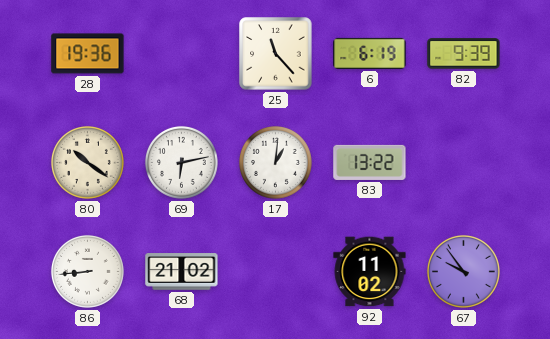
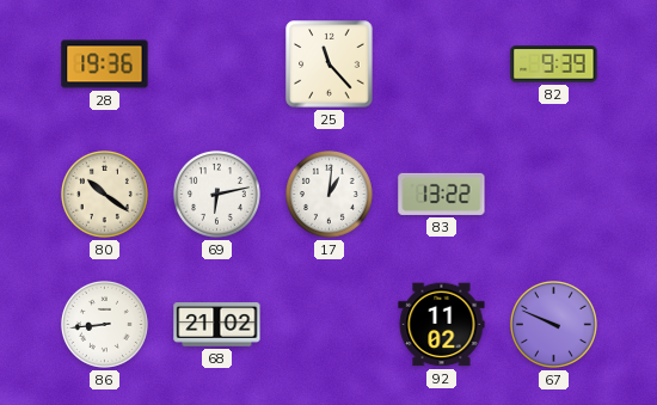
6: 6:19 -> none
67: 9:54 -> 9:49
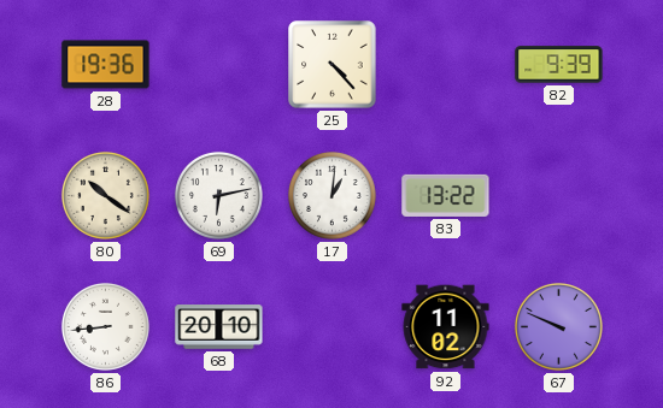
25: 11:23 -> 4:23
68: 21:02 -> 20:10
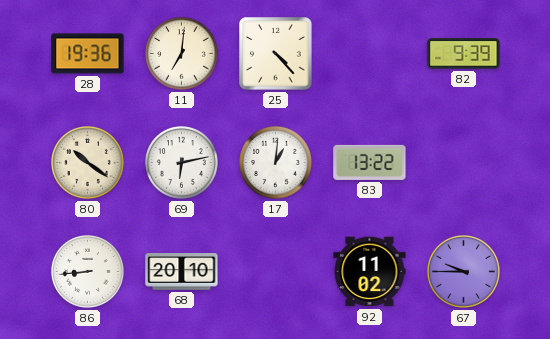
11: none -> 7:01
67: 9:49 -> 9:45
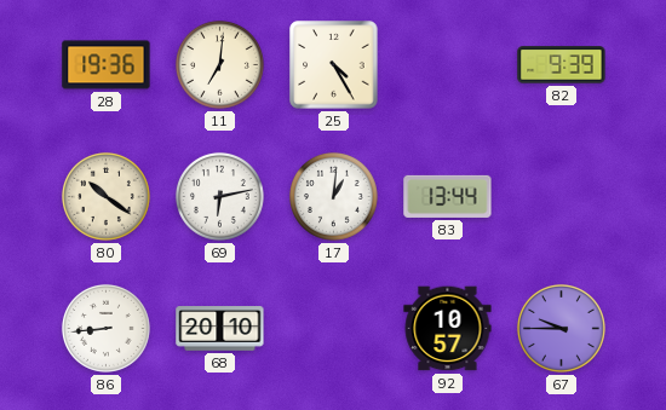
25: 4:23 -> 4:25
83: 13:22 -> 13:44
92: 11:02 -> 10:57
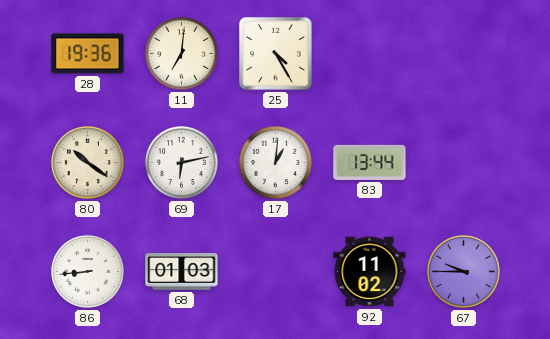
82: 9:39 -> none
68: 20:10 -> 01:03
92: 10:57 -> 11:02
